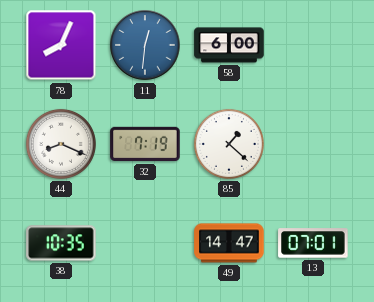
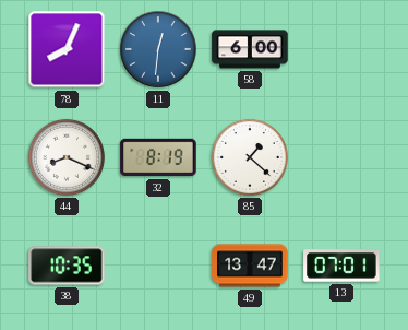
32: 7:19 -> 8:19
49: 14:47 -> 13:47
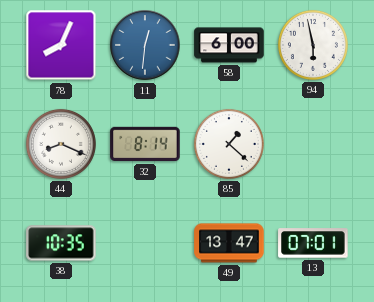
94: none -> 5:58
32: 8:19 -> 8:14
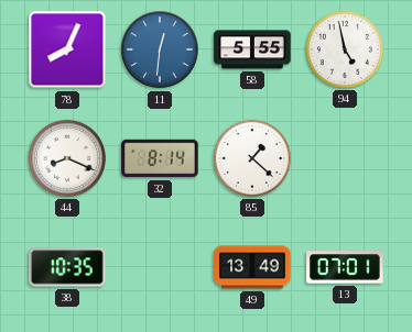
58: 6:00 -> 5:55
94: 5:58 -> 4:58
49: 13:47 -> 13:49
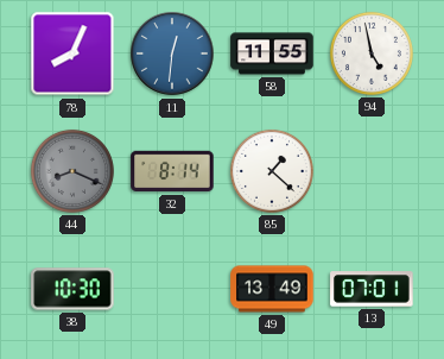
58: 5:55 -> 11:55
44 dial: white -> grey
38: 10:35 -> 10:30
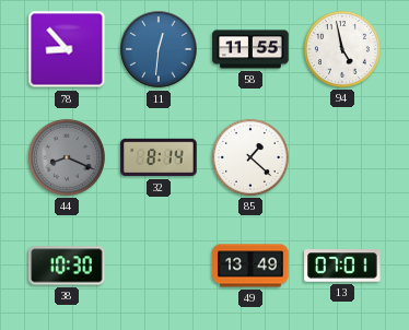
78: 8:04 -> 8:53
